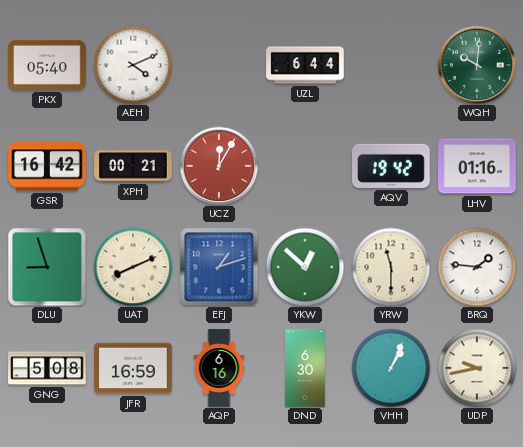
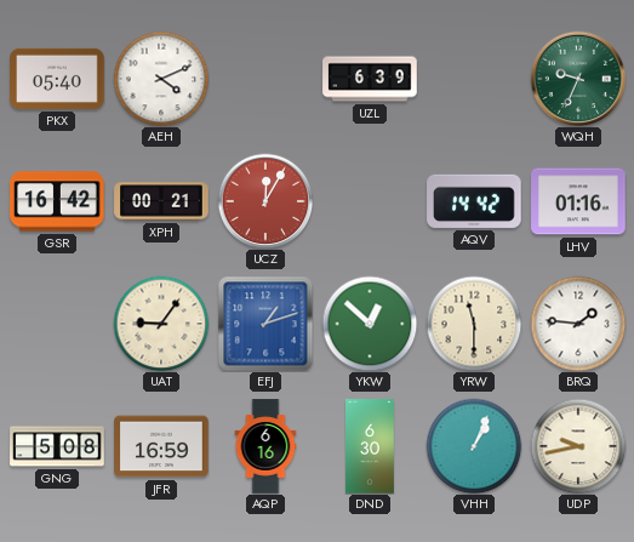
UZL: 6:44 -> 6:39
WQH: 10:01 -> 9:34
AQV: 19:42 -> 14:42
DLU: 8:57 -> none
UAT: 8:11 -> 9:06
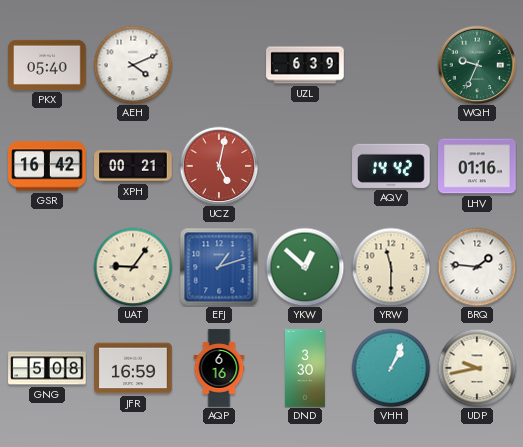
UCZ: 12:05 -> 5:02
DND: 6:30 -> 3:30
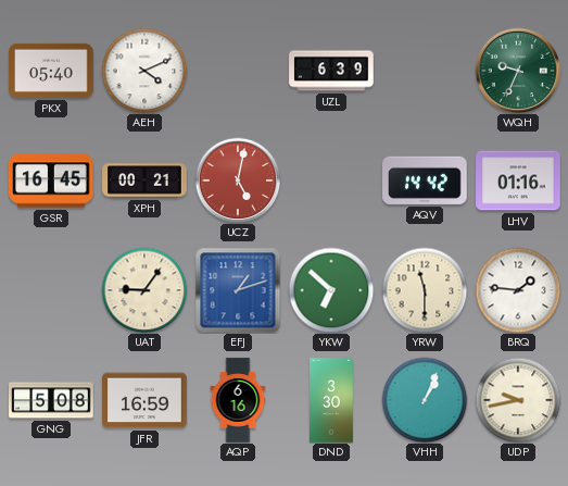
GSR: 16:42 -> 16:45
YKW: 12:52 -> 6:52
